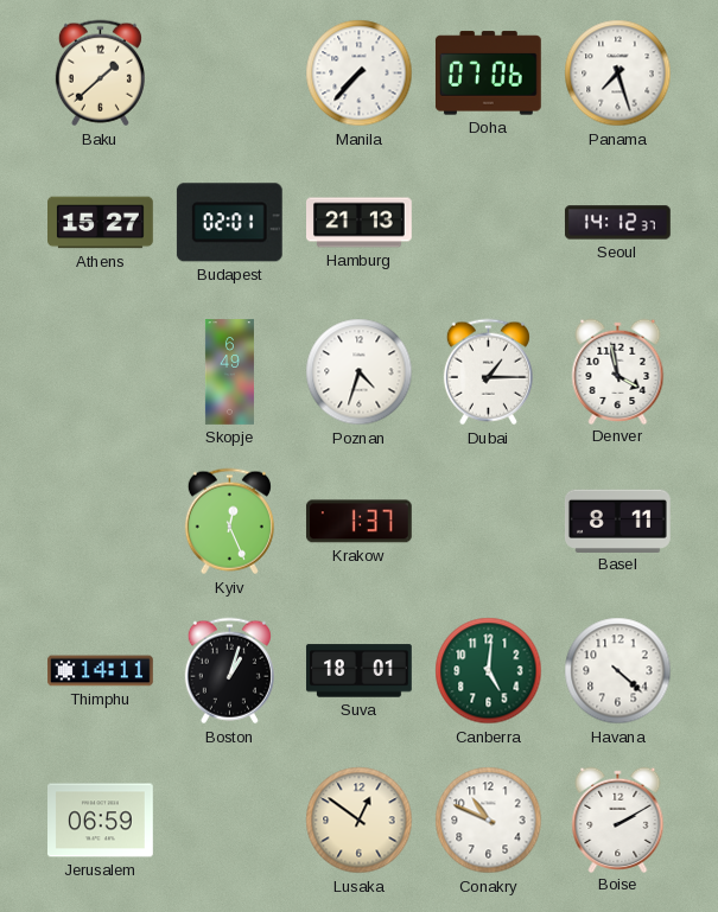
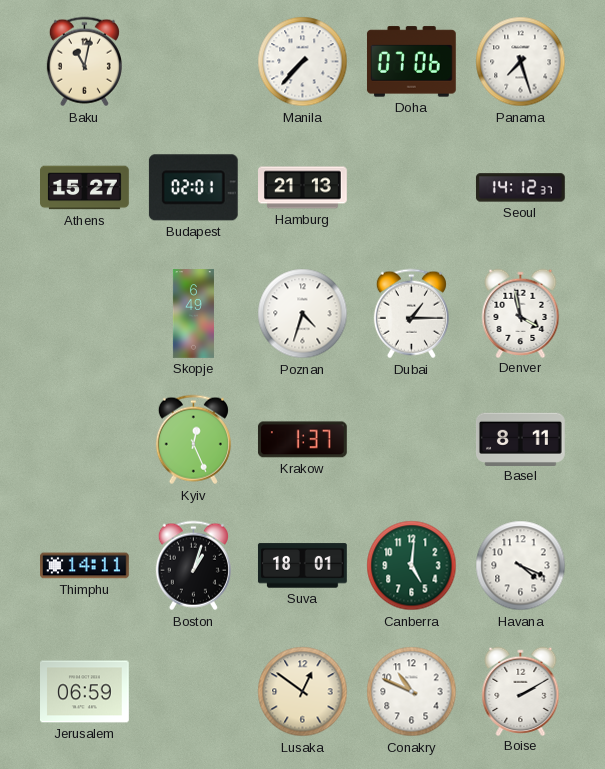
Baku: 1:38 -> 11:02
Havana: 4:22 -> 4:19
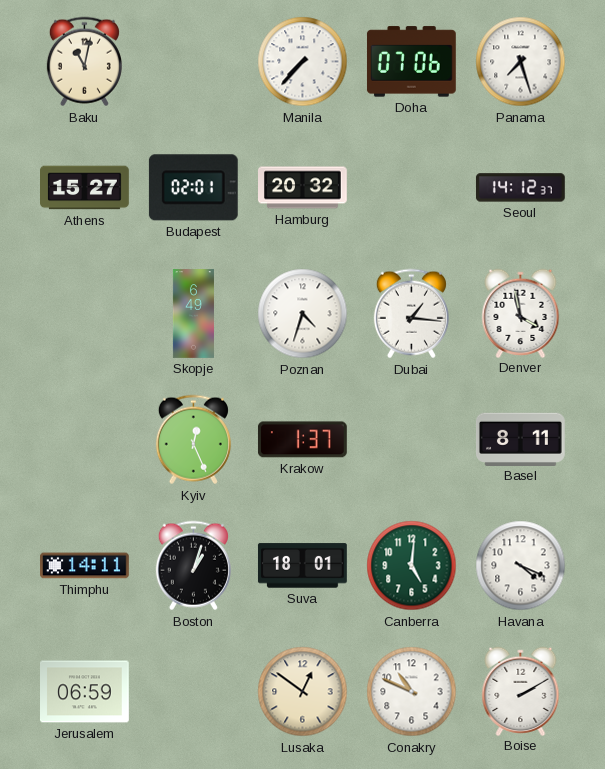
Hamburg: 21:13 -> 20:32
Dubai: 1:15 -> 1:16
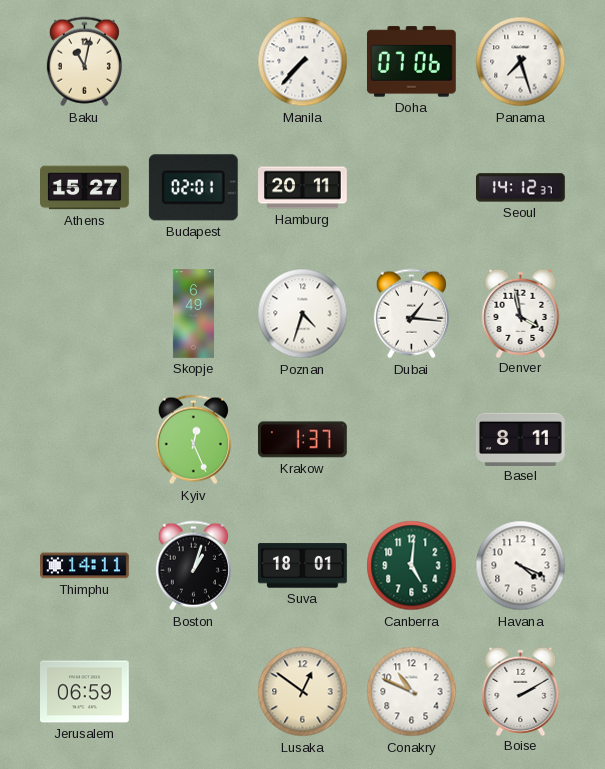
Hamburg: 20:32 -> 20:11
